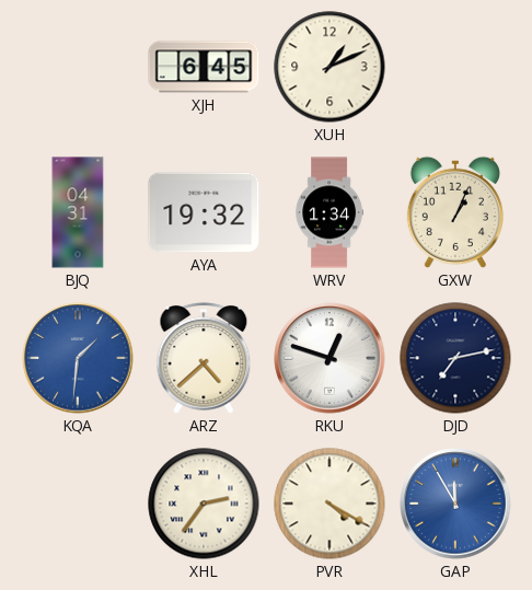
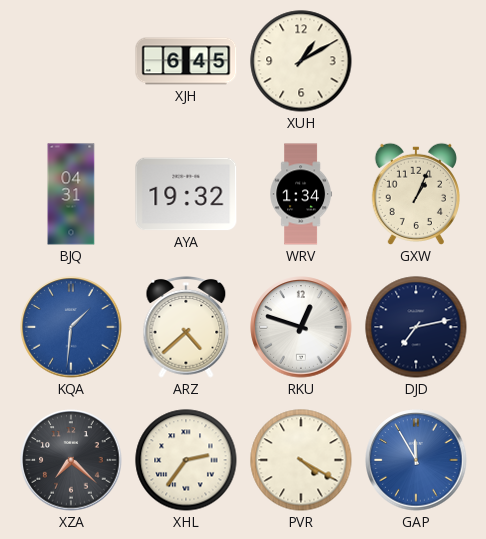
XUH: 1:11 -> 1:10
XZA: none -> 7:22
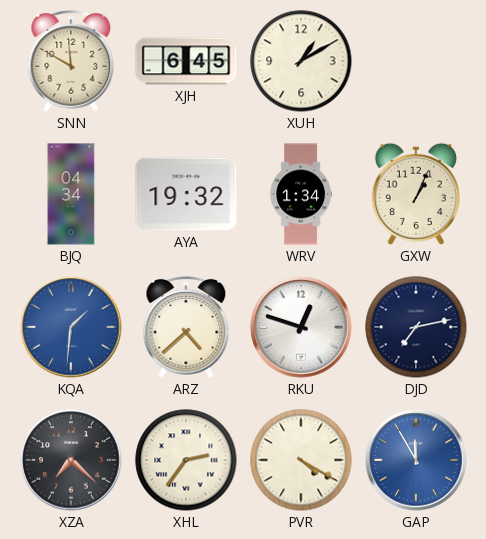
SNN: none -> 11:50
BJQ: 04:31 -> 04:34
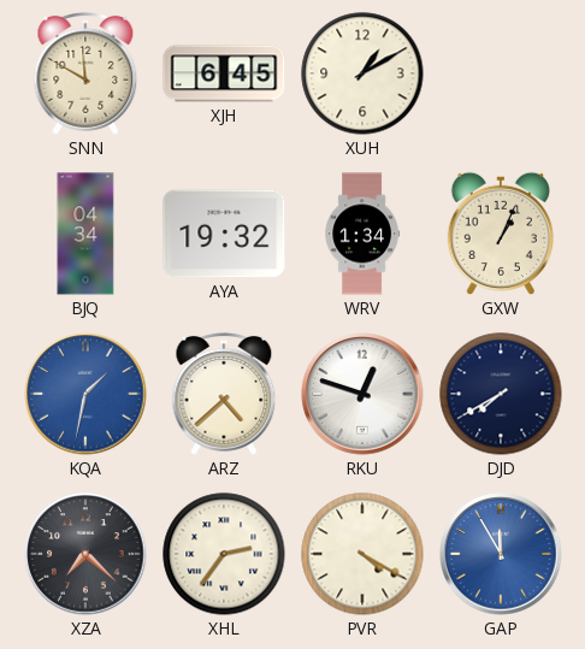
KQA: 1:31 -> 1:32
DJD: 7:13 -> 7:40
